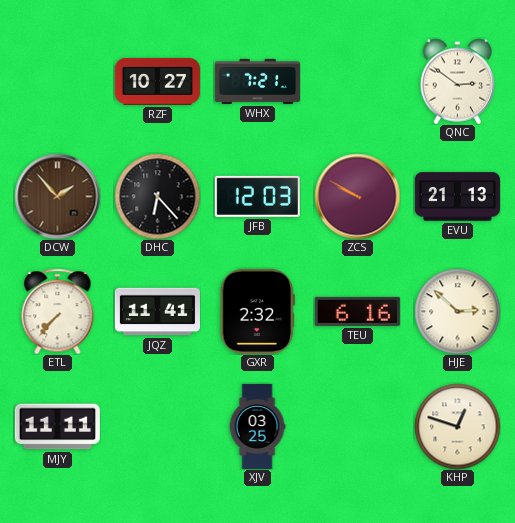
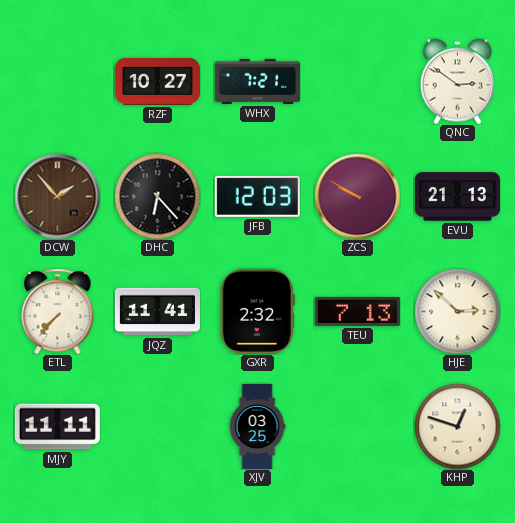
TEU: 6:16 -> 7:13
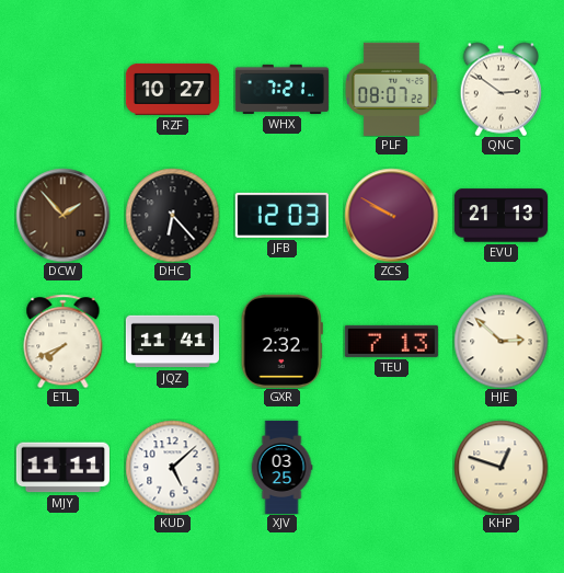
PLF: none -> 08:07
ETL: 7:37 -> 7:41
KUD: none -> 5:08
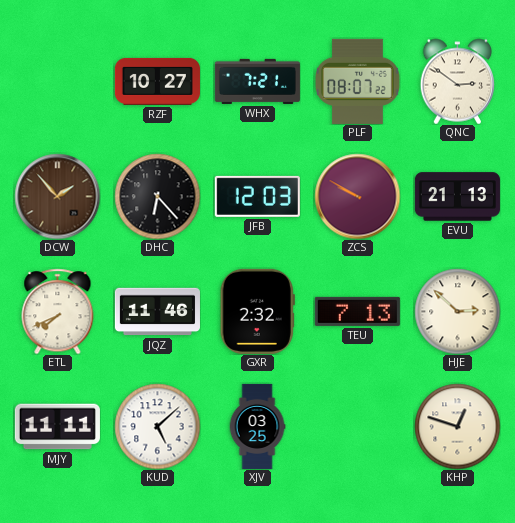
JQZ: 11:41 -> 11:46
